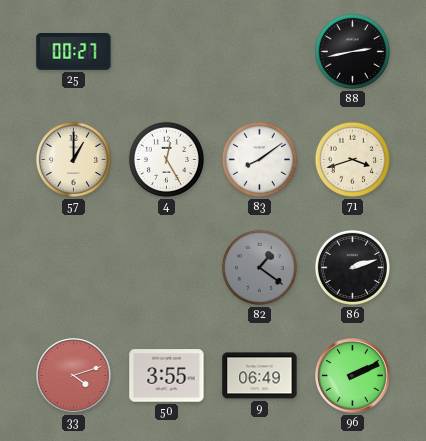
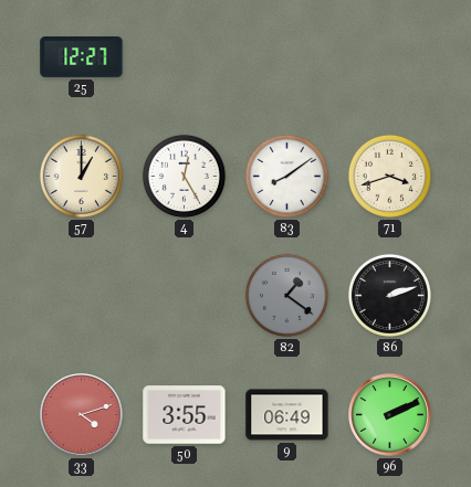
25: 00:27 -> 12:27
88: 2:43 -> none
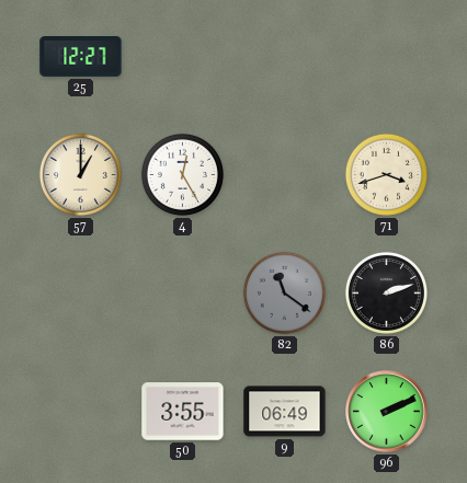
83: 8:09 -> none
82: 1:21 -> 11:21
33: 4:12 -> none
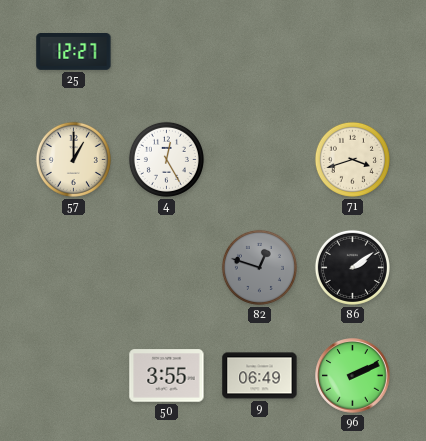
82: 11:21 -> 12:48
86: 2:12 -> 2:09
